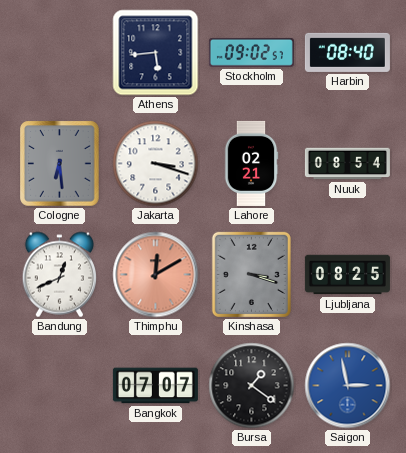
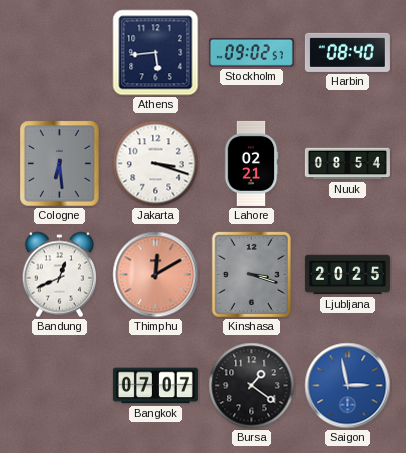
Ljubljana: 08:25 -> 20:25
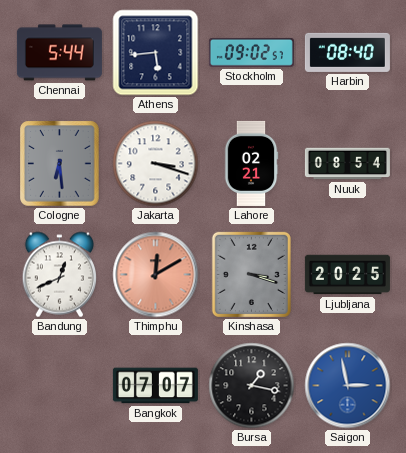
Chennai: none -> 5:44
Bursa: 1:21 -> 1:17
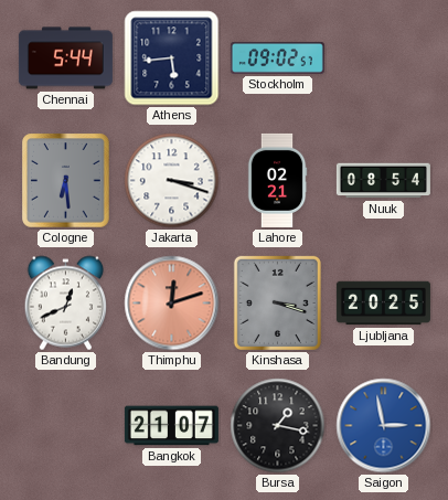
Harbin: 08:40 -> none
Thimphu: 12:10 -> 12:12
Bangkok: 07:07 -> 21:07
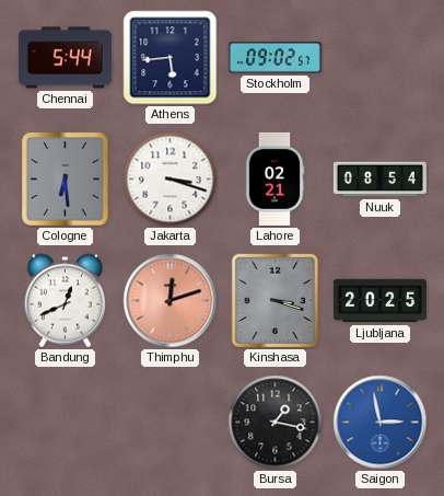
Bangkok: 21:07 -> none
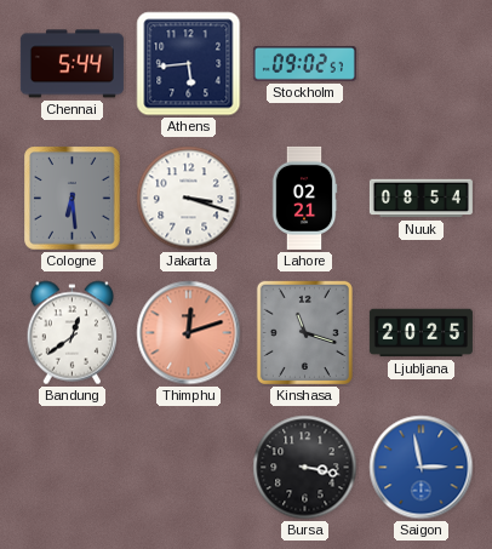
Bandung: 12:41 -> 12:39
Kinshasa: 3:18 -> 11:18
Bursa: 1:17 -> 3:17
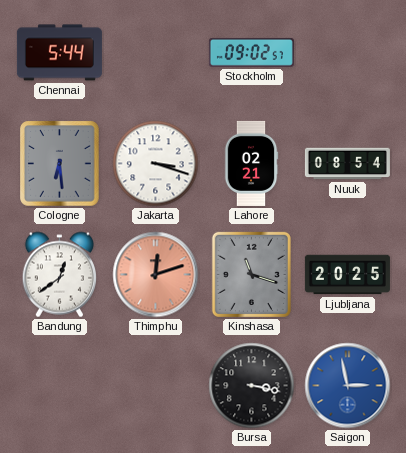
Athens: 5:44 -> none
